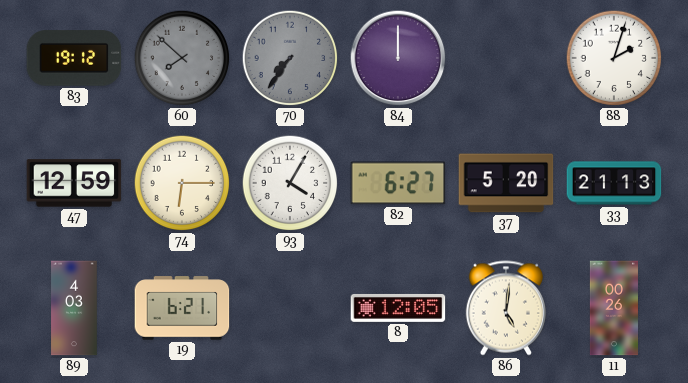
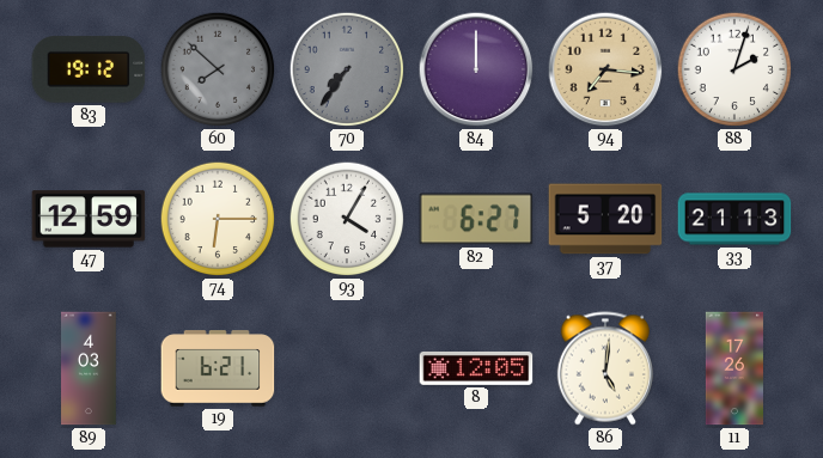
94: none -> 7:16
11: 00:26 -> 17:26
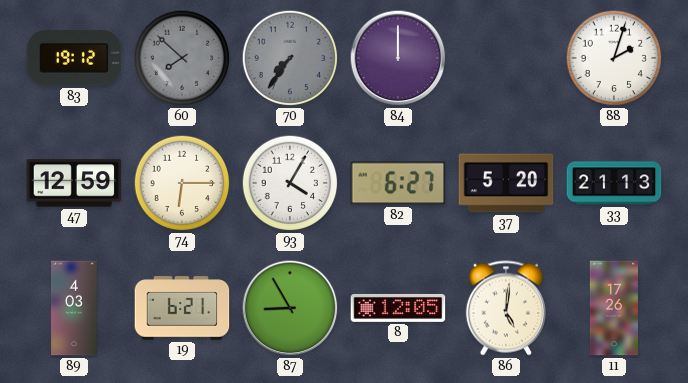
94: 7:16 -> none
87: none -> 8:55
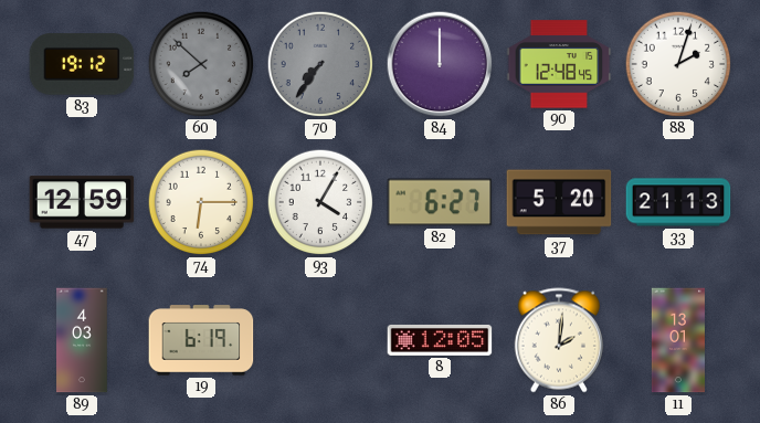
90: none -> 12:48
19: 6:21 -> 6:19
87: 8:55 -> none
86: 5:01 -> 2:01
11: 17:26 -> 13:01
